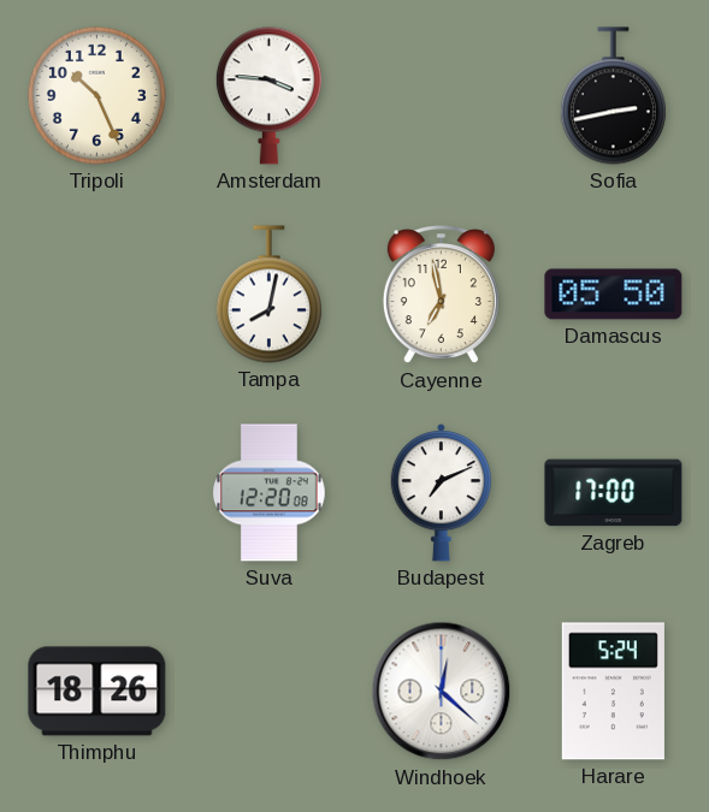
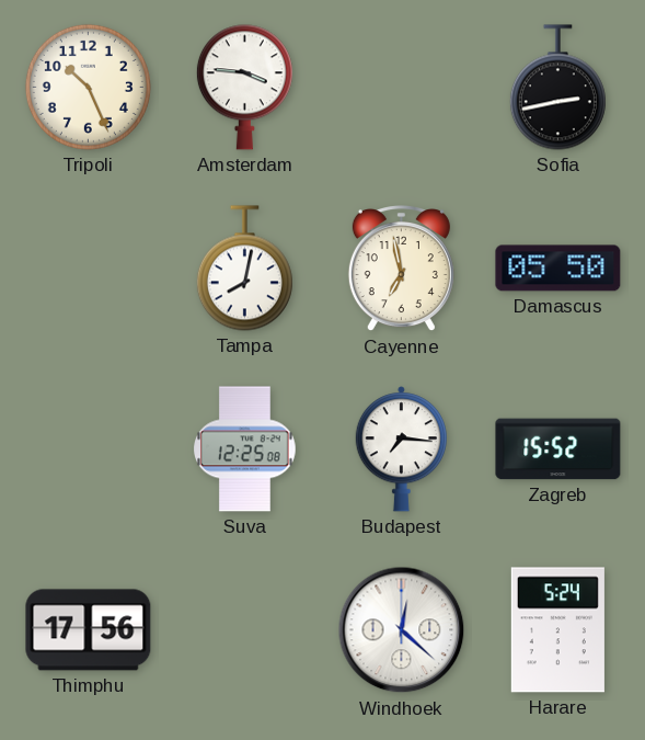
Suva: 12:20 -> 12:25
Budapest: 7:11 -> 7:16
Zagreb: 17:00 -> 15:52
Thimphu: 18:26 -> 17:56
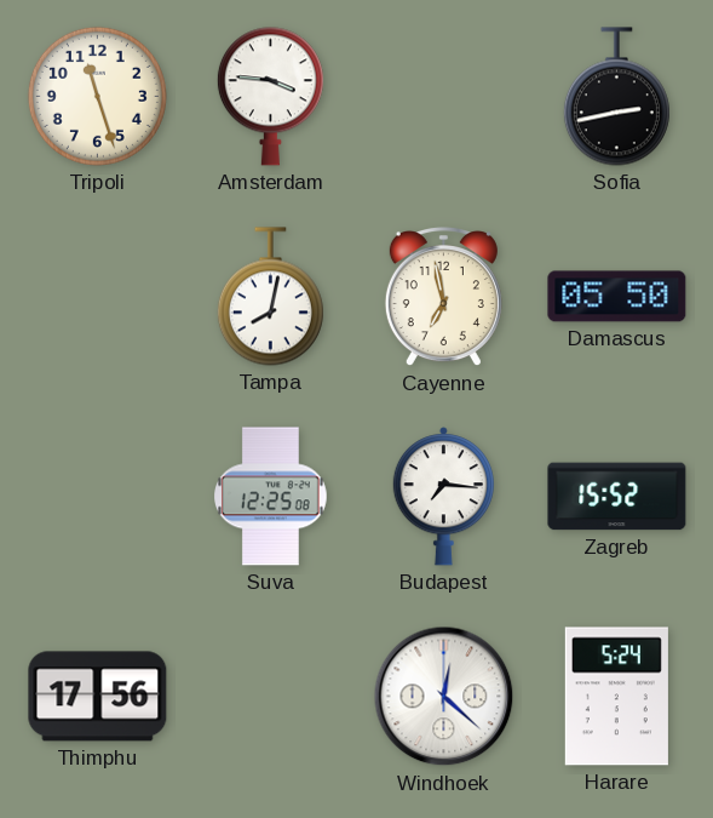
Tripoli: 10:26 -> 11:27
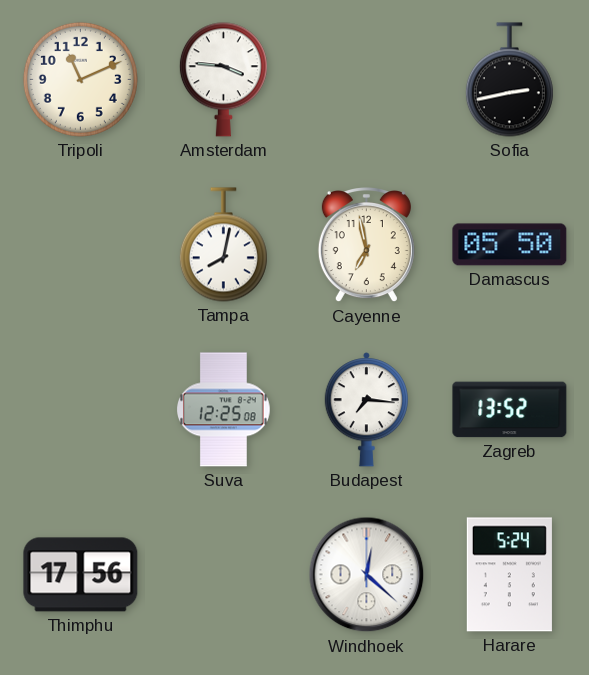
Tripoli: 11:27 -> 11:11
Zagreb: 15:52 -> 13:52
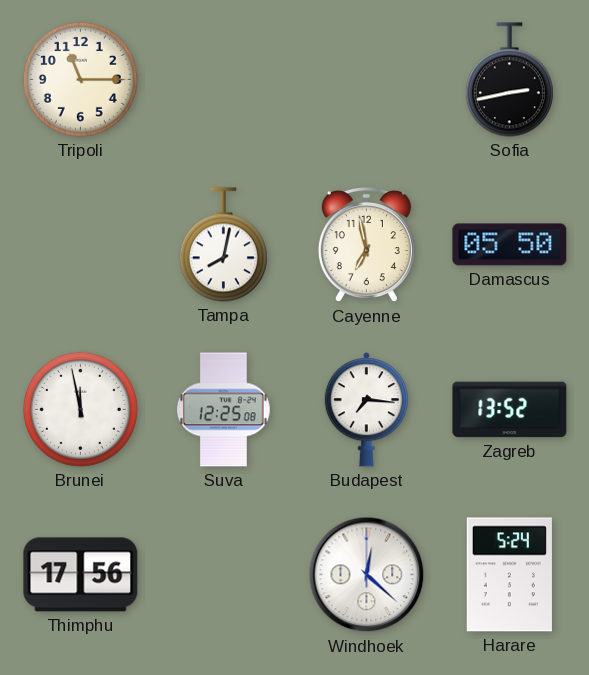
Tripoli: 11:11 -> 11:15
Amsterdam: 3:46 -> none
Brunei: none -> 11:58
